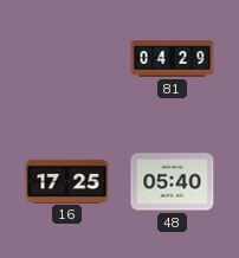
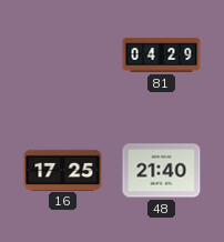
48: 05:40 -> 21:40
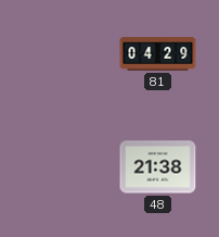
16: 17:25 -> none
48: 21:40 -> 21:38
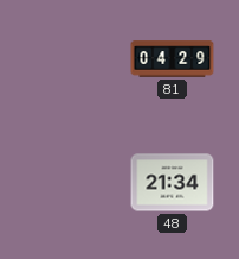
48: 21:38 -> 21:34
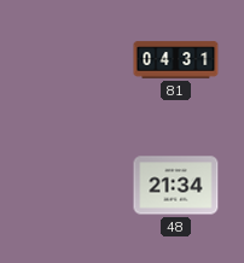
81: 04:29 -> 04:31
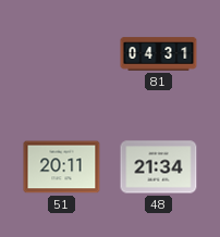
51: none -> 20:11
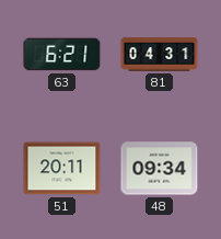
63: none -> 6:21
48: 21:34 -> 09:34
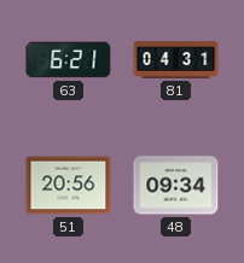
51: 20:11 -> 20:56
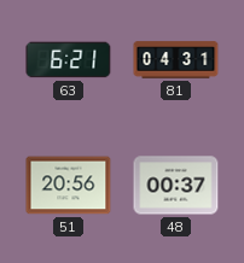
48: 09:34 -> 00:37
